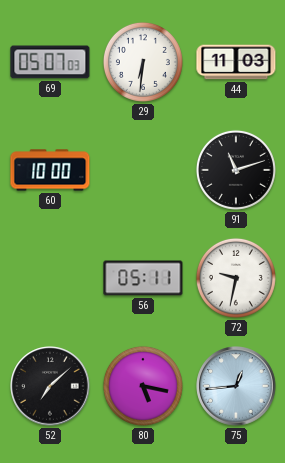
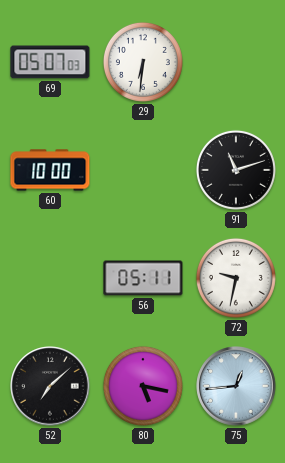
44: 11:03 -> none
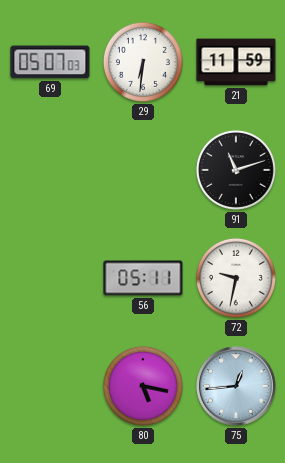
21: none -> 11:59
60: 10:00 -> none
52: 7:08 -> none
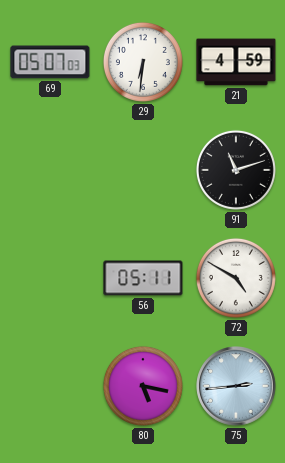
21: 11:59 -> 4:59
72: 9:32 -> 4:50
75: 12:44 -> 2:44
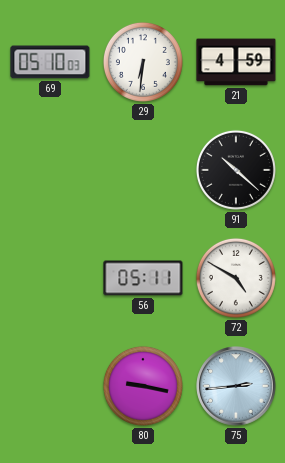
69: 05:07 -> 05:10
91: 11:12 -> 10:22
80: 5:17 -> 9:17
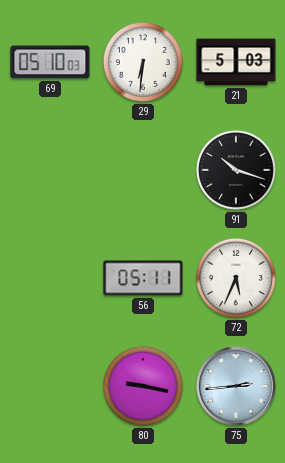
21: 4:59 -> 5:03
91: 10:22 -> 10:18
72: 4:50 -> 5:34
